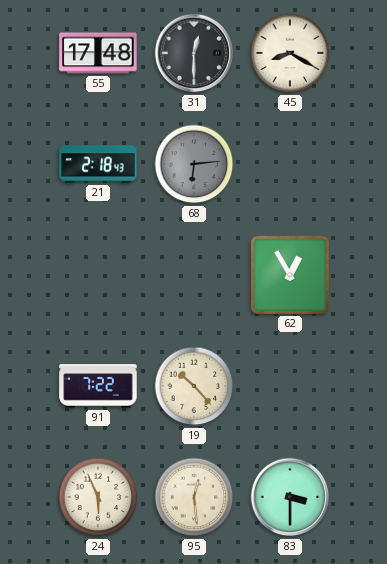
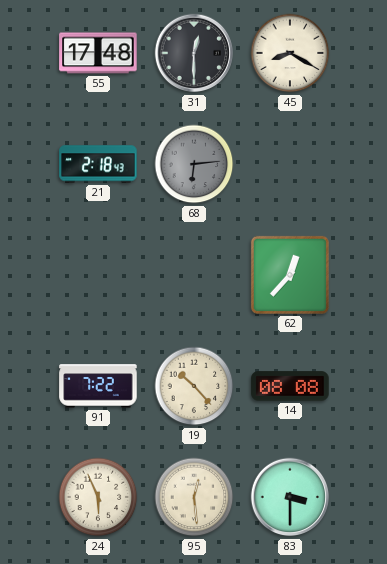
62: 12:55 -> 12:37
14: none -> 08:08
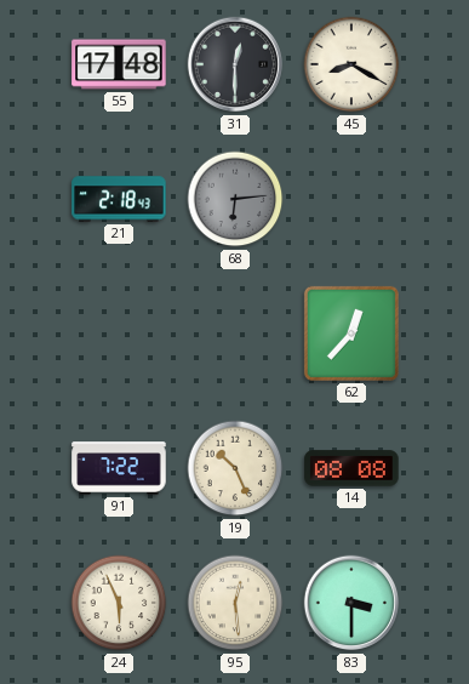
19: 10:23 -> 10:26
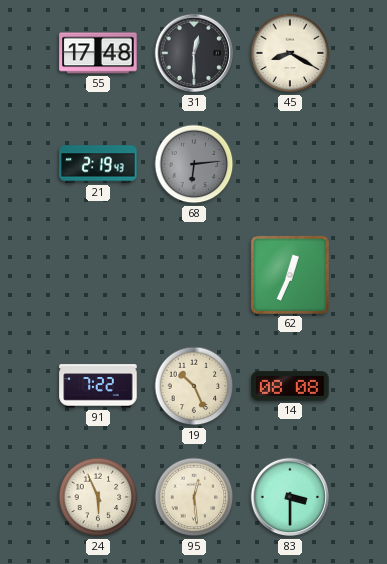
21: 2:18 -> 2:19
62: 12:37 -> 12:34
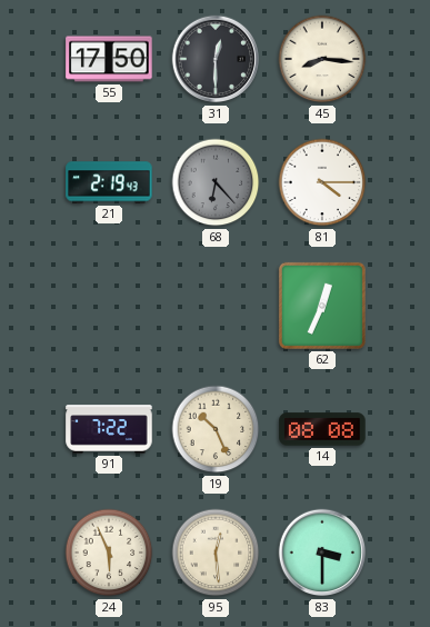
55: 17:48 -> 17:50
45: 8:20 -> 8:16
68: 6:14 -> 6:23
81: none -> 4:15
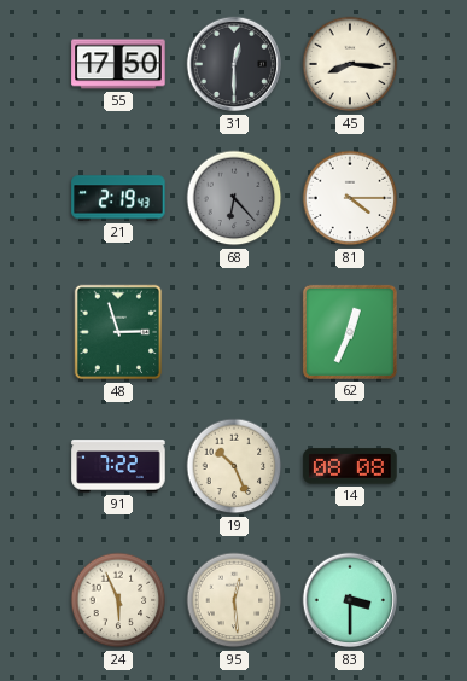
48: none -> 2:57
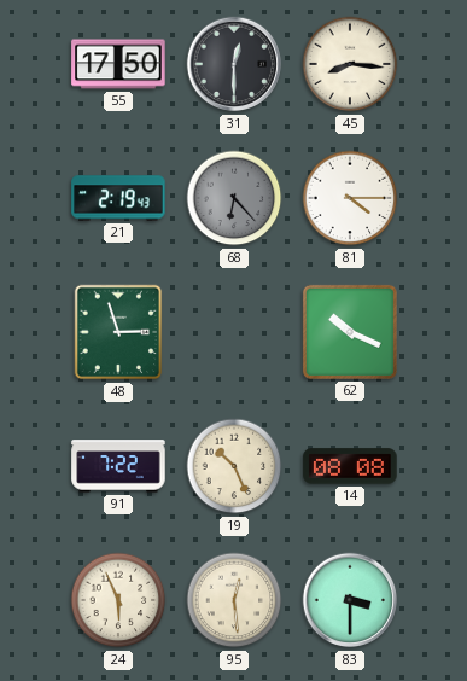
62: 12:34 -> 10:19
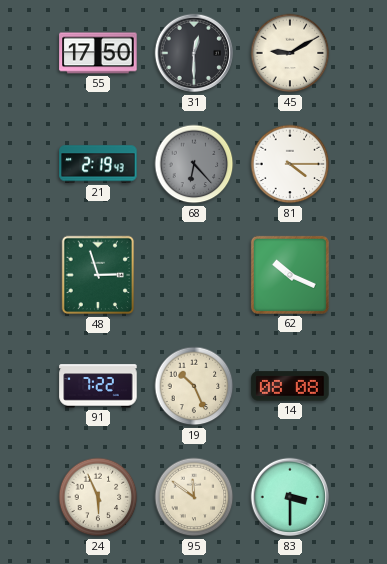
45: 8:16 -> 9:10
95: 12:29 -> 11:51
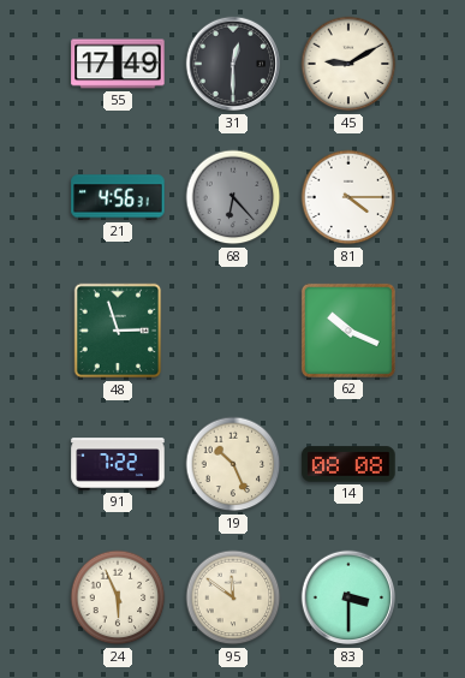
55: 17:50 -> 17:49
21: 2:19 -> 4:56
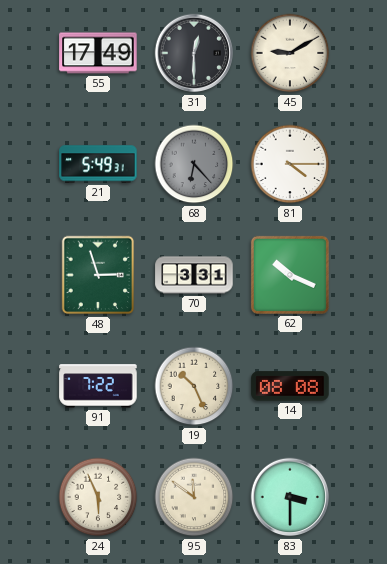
21: 4:56 -> 5:49
70: none -> 3:31
